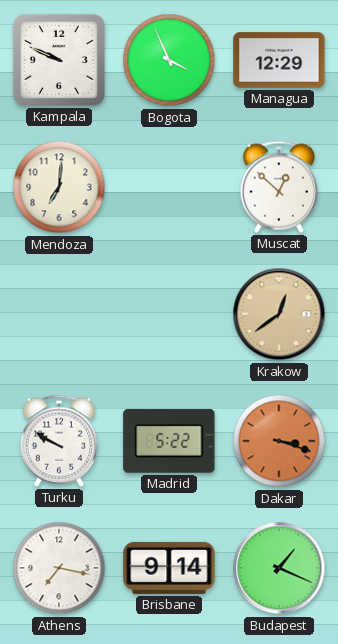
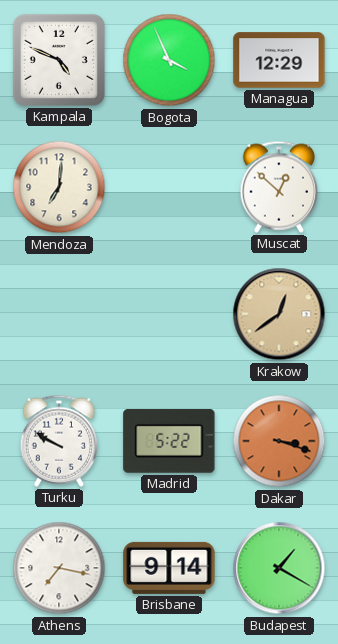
Kampala: 9:49 -> 4:49
Budapest: 1:19 -> 1:20
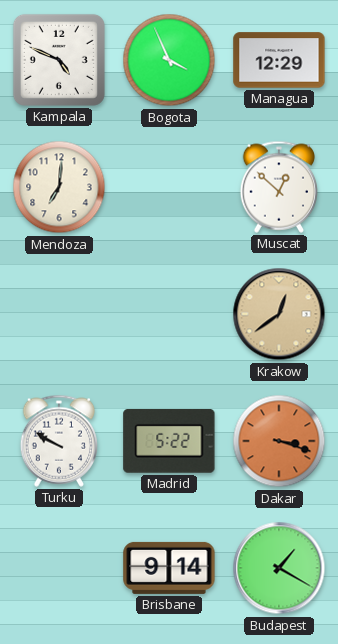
Athens: 7:17 -> none
